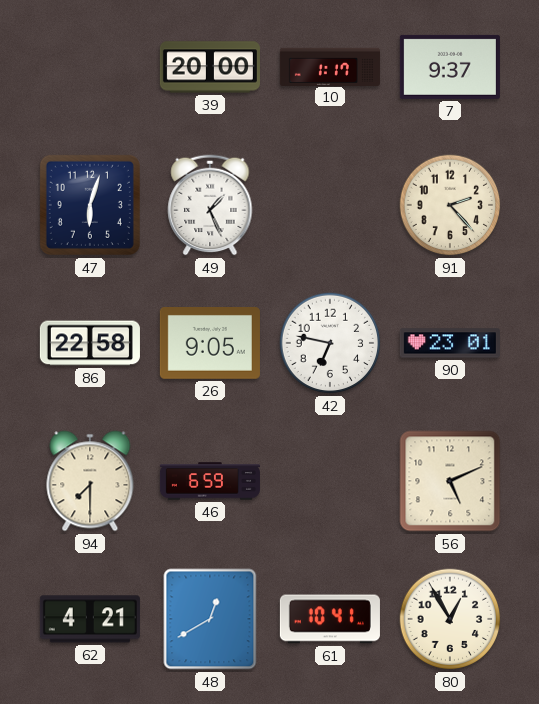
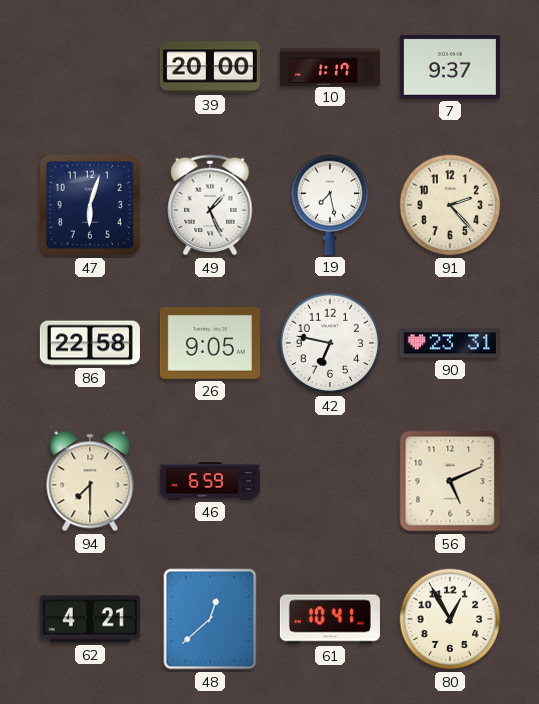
19: none -> 7:28
90: 23:01 -> 23:31
48: 12:40 -> 12:38
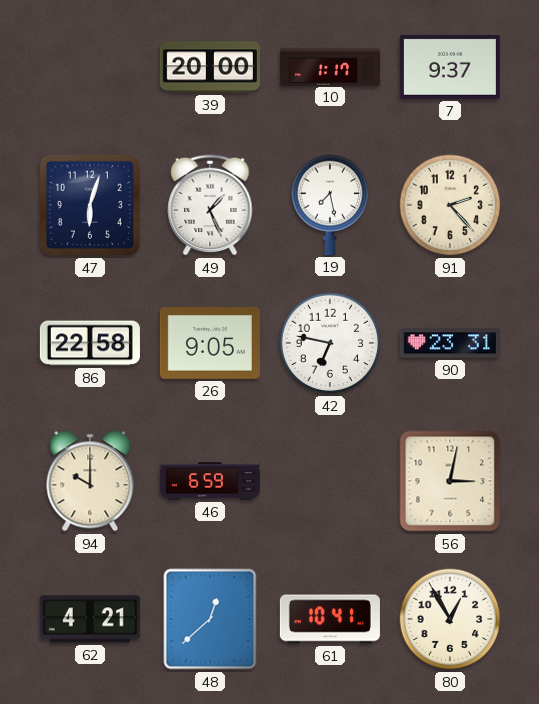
94: 7:30 -> 10:00
56: 5:11 -> 3:02
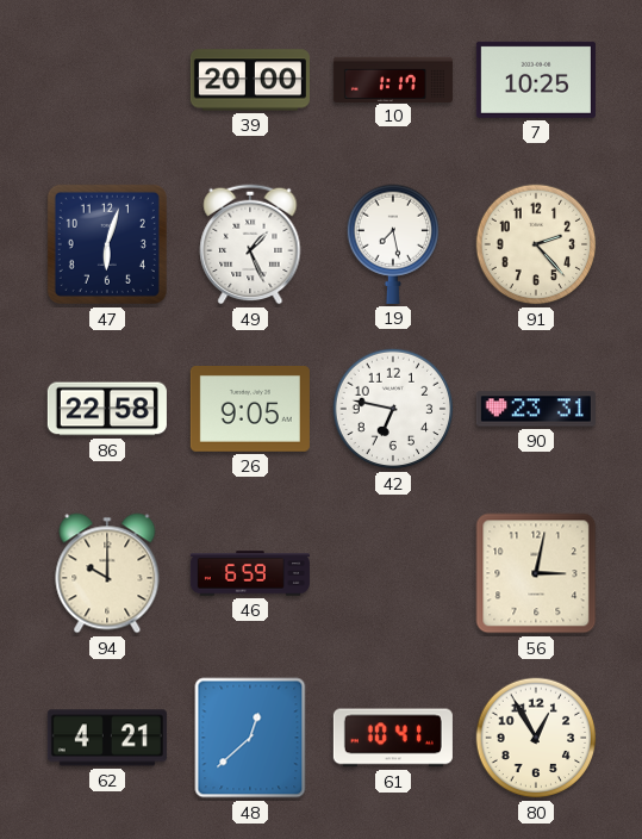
7: 9:37 -> 10:25
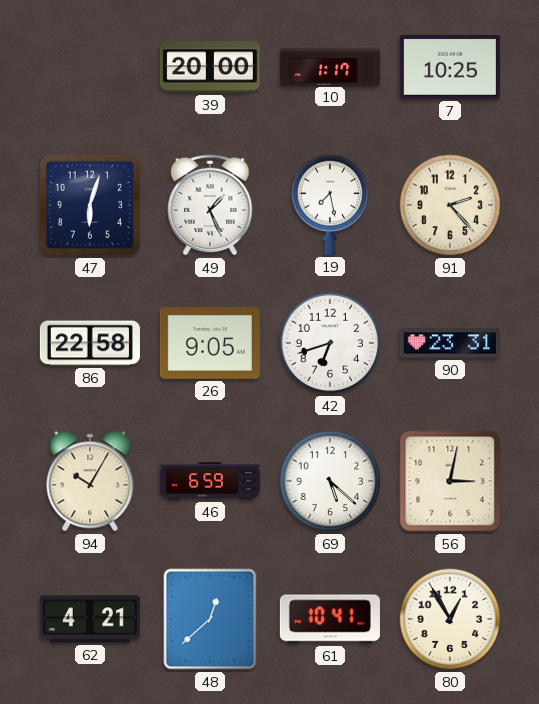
42: 6:47 -> 6:42
94: 10:00 -> 10:05
69: none -> 5:22
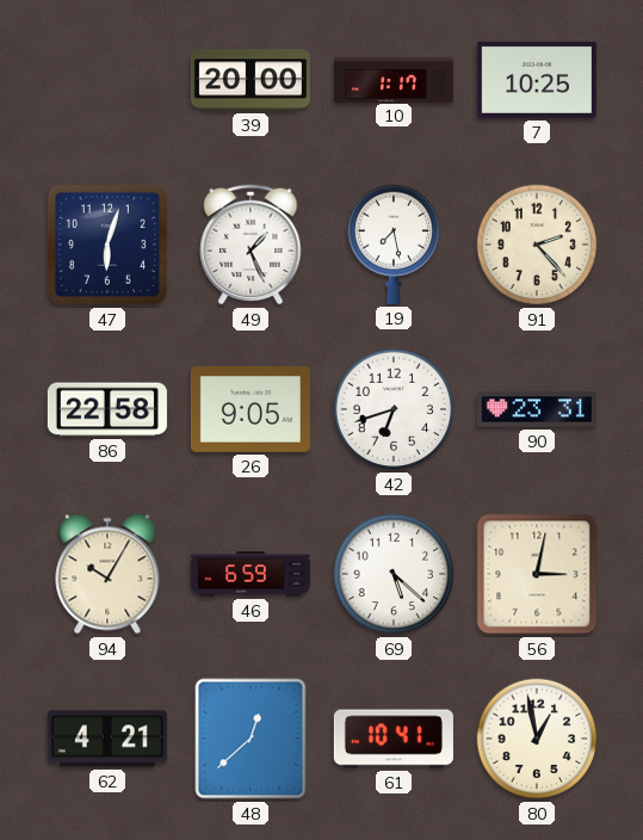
80: 12:55 -> 12:58
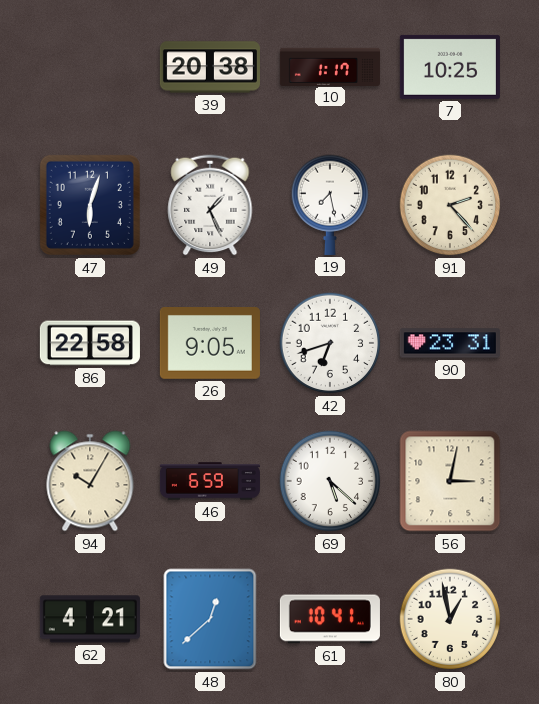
39: 20:00 -> 20:38
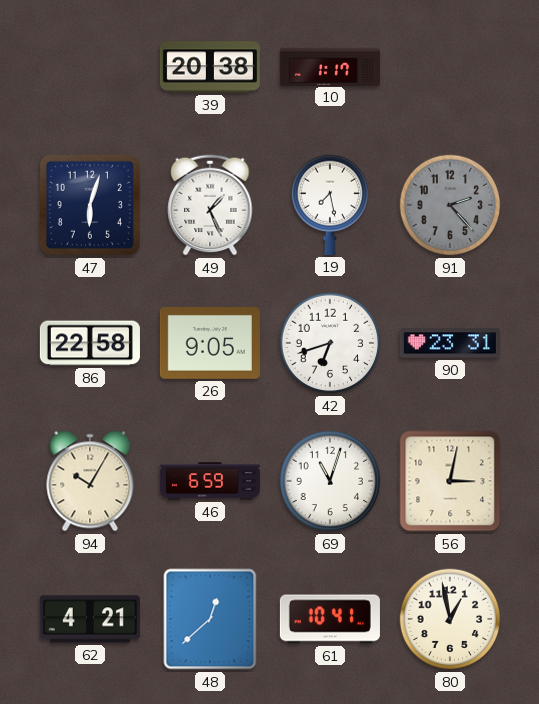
7: 10:25 -> none
91 dial: cream -> grey
69: 5:22 -> 11:03
